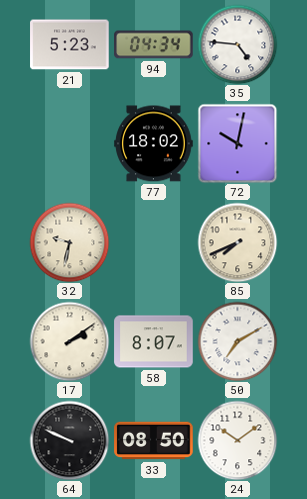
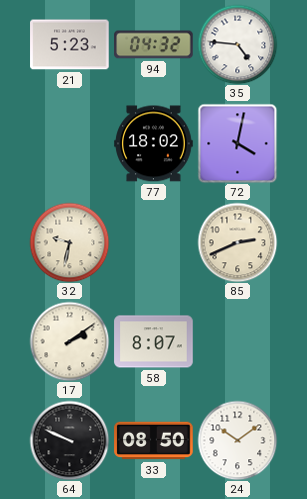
94: 04:34 -> 04:32
72: 10:02 -> 4:02
85: 7:41 -> 2:41
50: 7:10 -> none
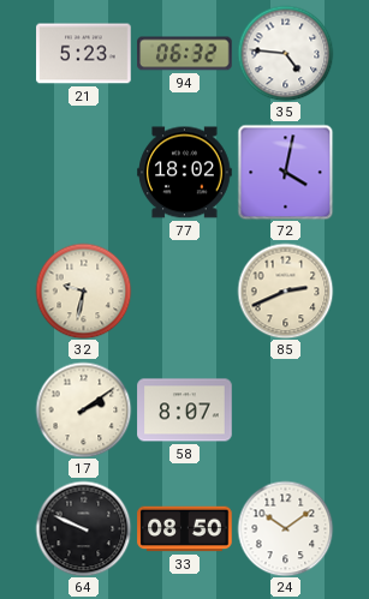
94: 04:32 -> 06:32
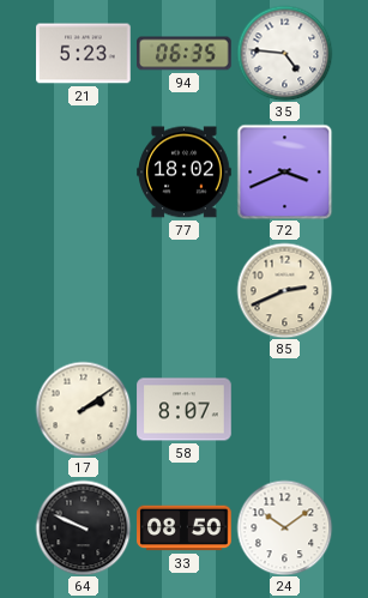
94: 06:32 -> 06:35
72: 4:02 -> 3:41
32: 9:32 -> none
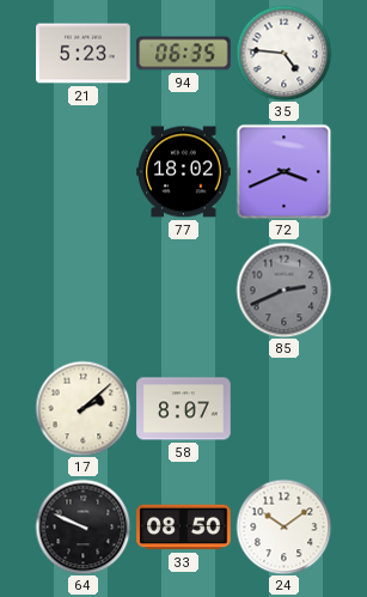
85 dial: cream -> grey
17: 2:09 -> 2:08
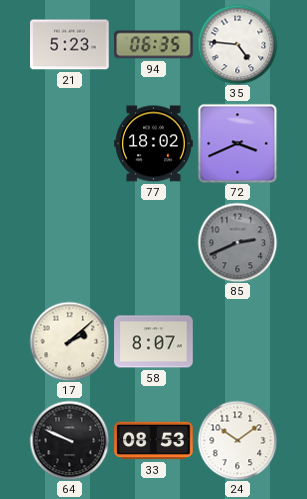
33: 08:50 -> 08:53
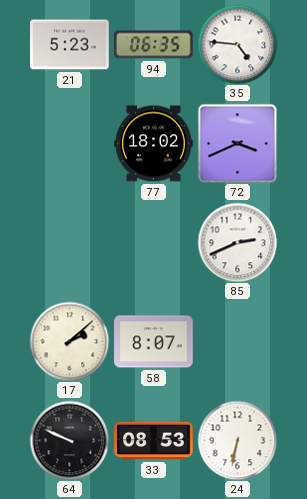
85 dial: grey -> white
24: 10:09 -> 6:32
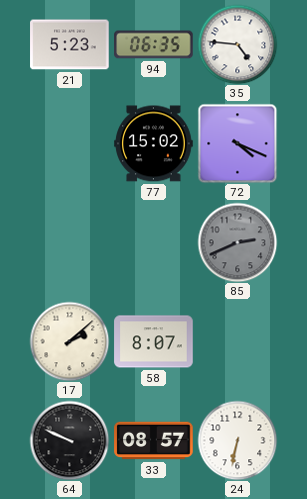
77: 18:02 -> 15:02
72: 3:41 -> 4:19
85 dial: white -> grey
33: 08:53 -> 08:57
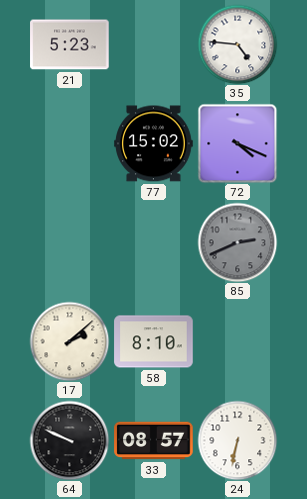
94: 06:35 -> none
58: 8:07 -> 8:10
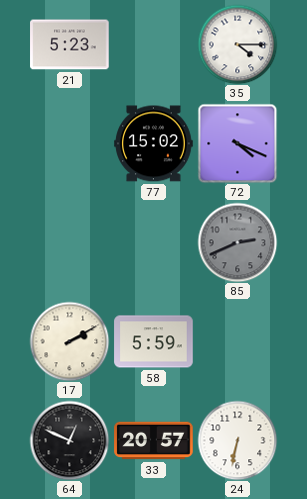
35: 4:46 -> 4:15
17: 2:08 -> 2:10
58: 8:10 -> 5:59
64: 9:49 -> 12:49
33: 08:57 -> 20:57
